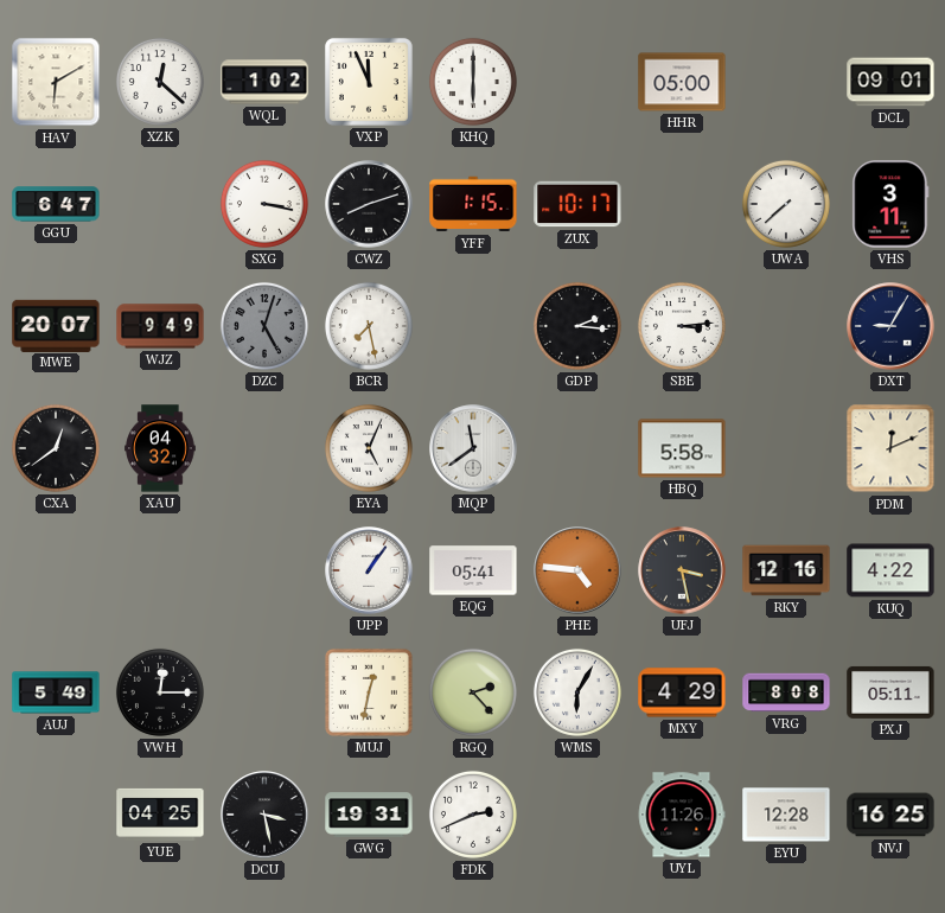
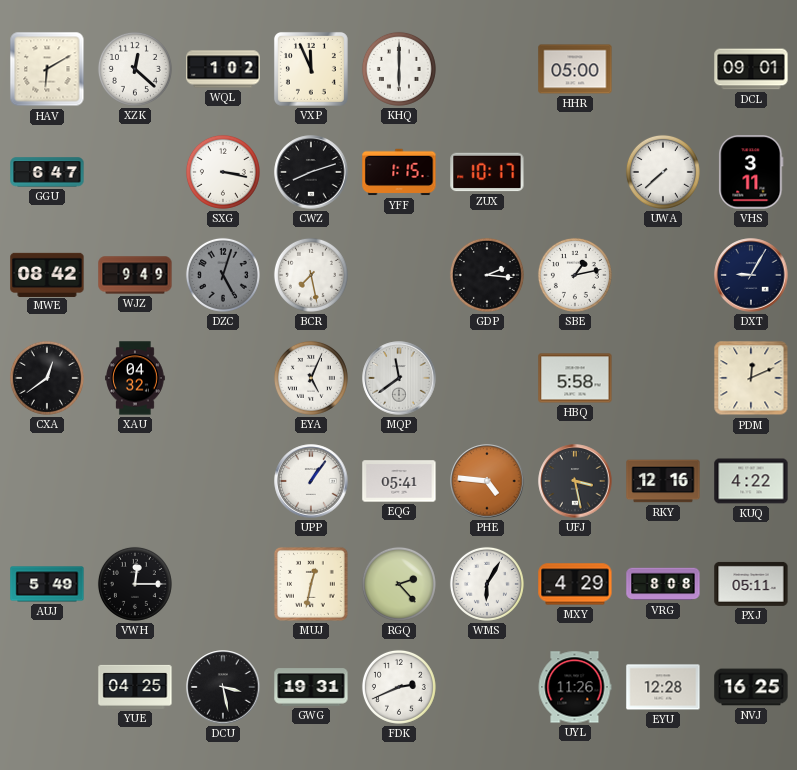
MWE: 20:07 -> 08:42
SBE: 3:14 -> 1:13
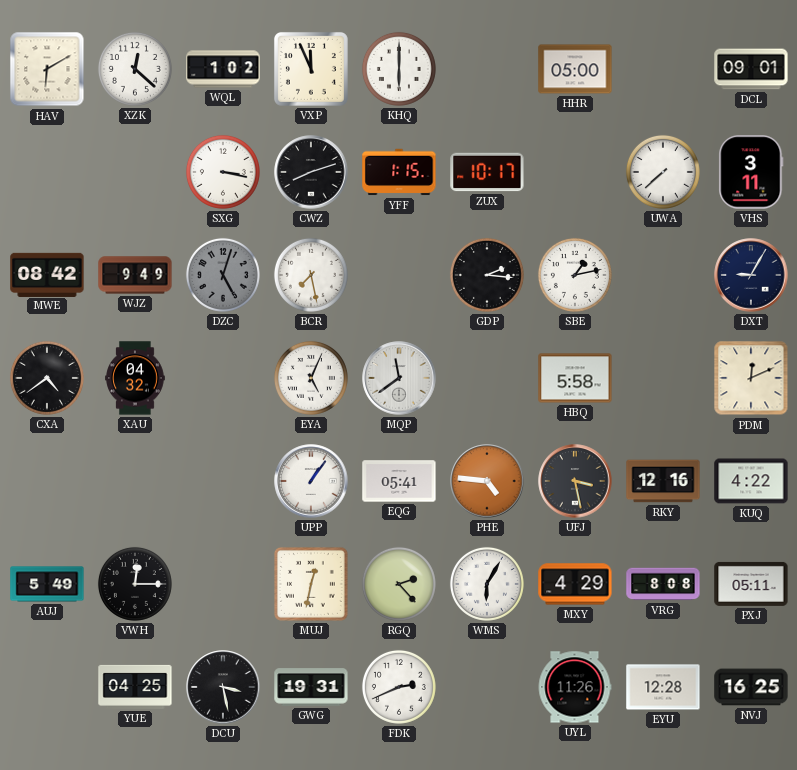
GGU: 6:47 -> none
CXA: 12:39 -> 4:39
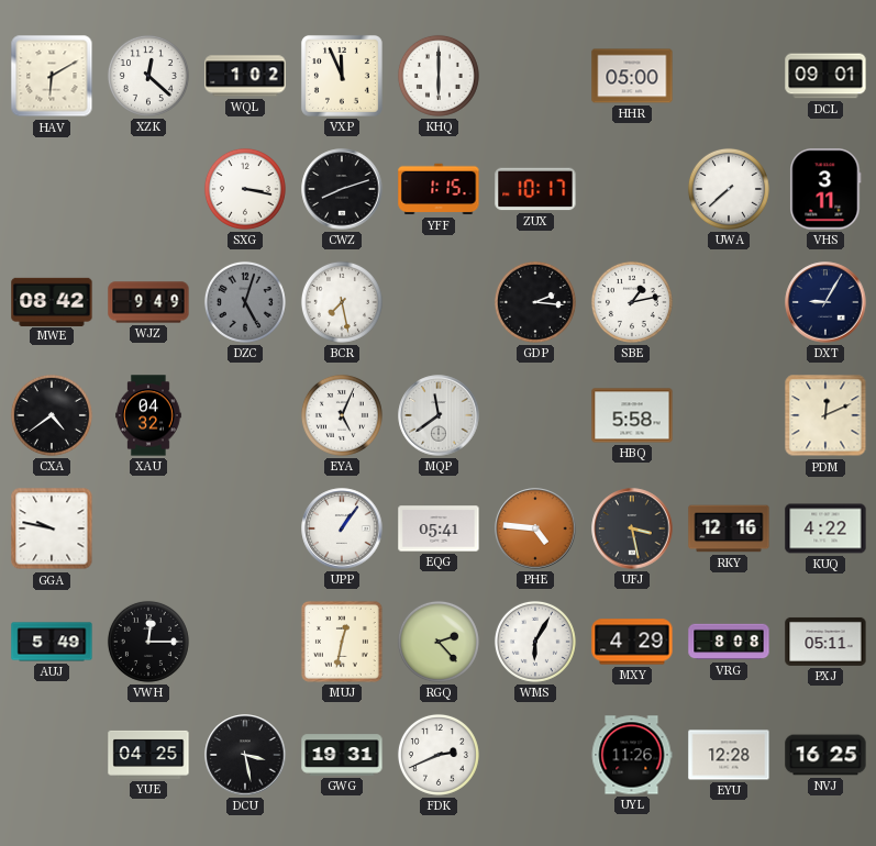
GGA: none -> 9:47
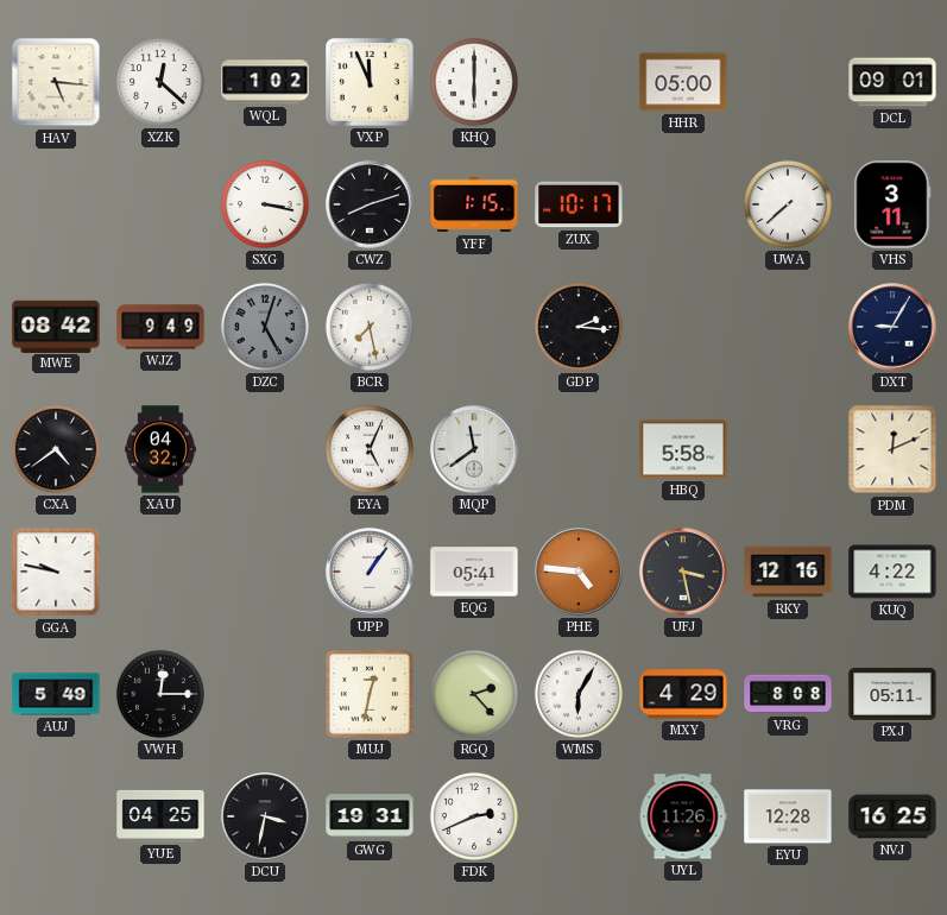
HAV: 6:10 -> 5:16
SBE: 1:13 -> none
DCU: 3:28 -> 3:32
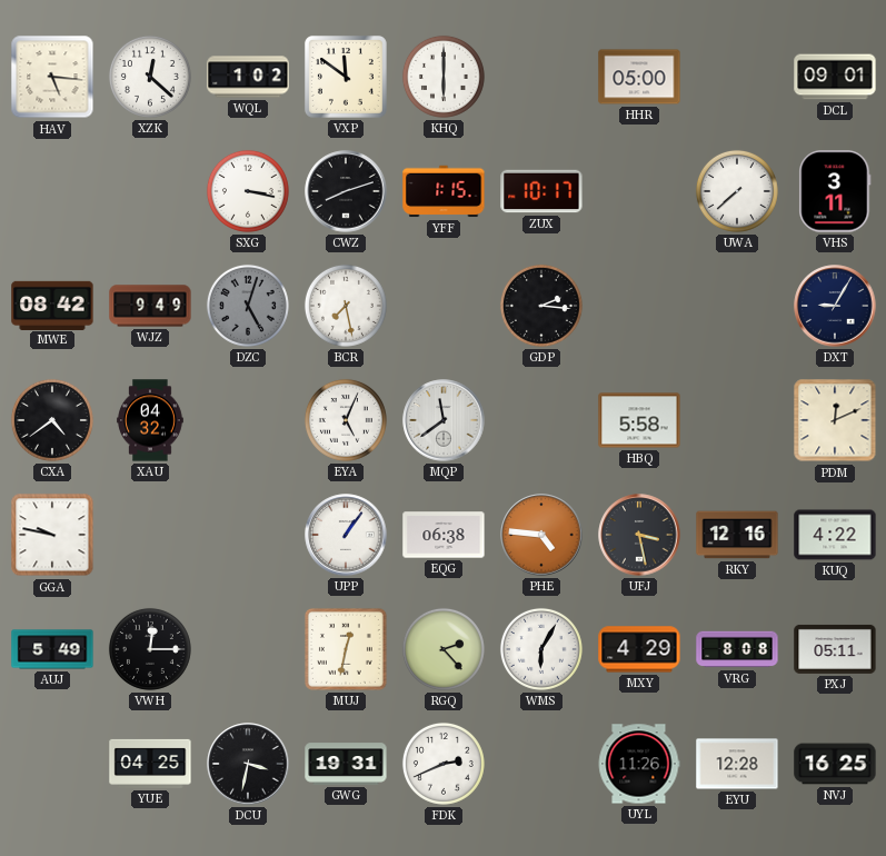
VXP: 11:56 -> 11:51
EQG: 05:41 -> 06:38
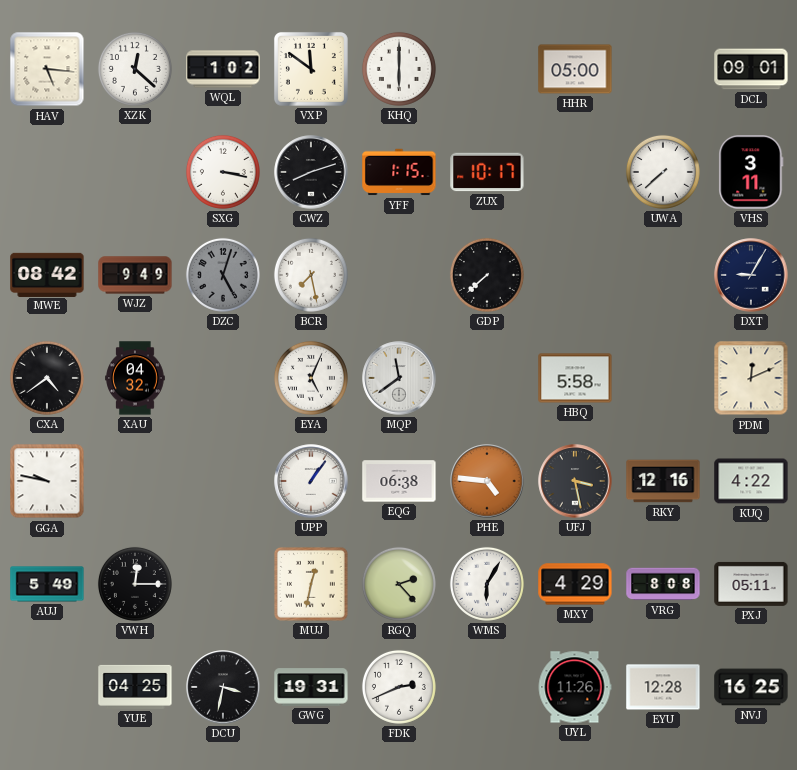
GDP: 2:16 -> 7:38
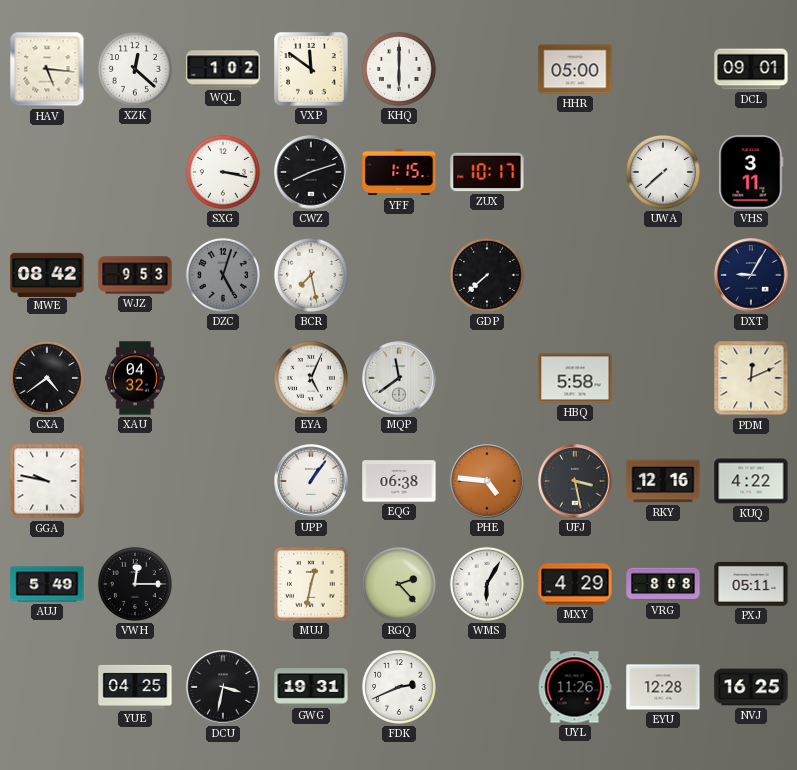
WJZ: 9:49 -> 9:53
